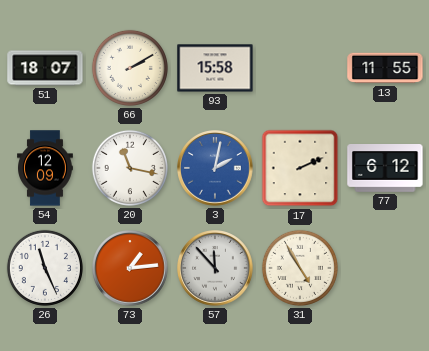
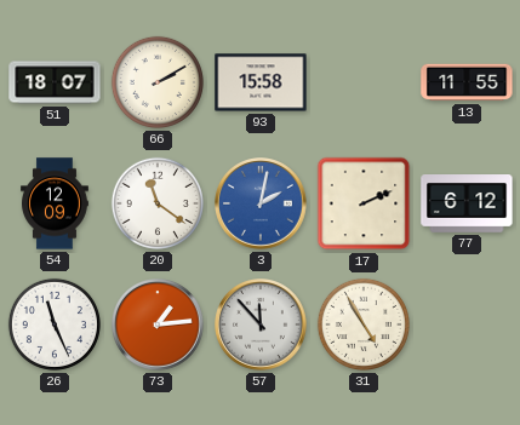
20: 11:17 -> 11:21
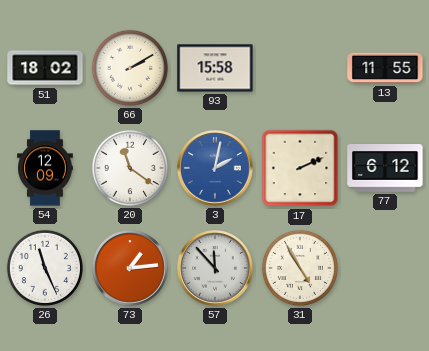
51: 18:07 -> 18:02
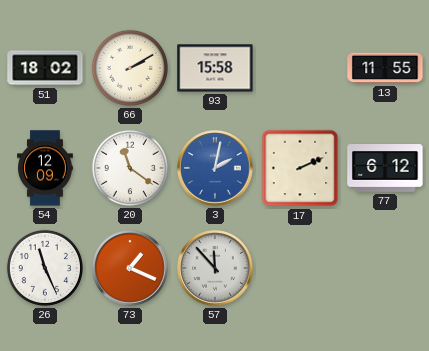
73: 1:14 -> 1:19
31: 4:55 -> none
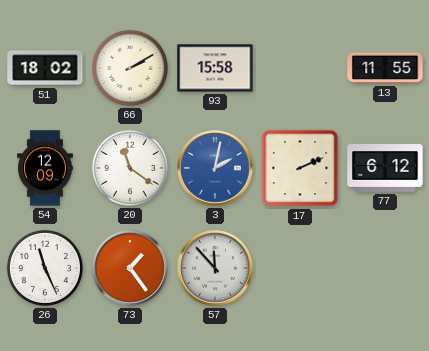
73: 1:19 -> 1:24
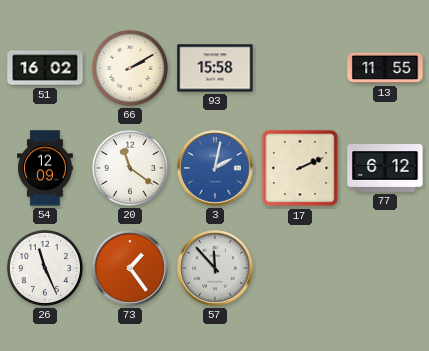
51: 18:02 -> 16:02
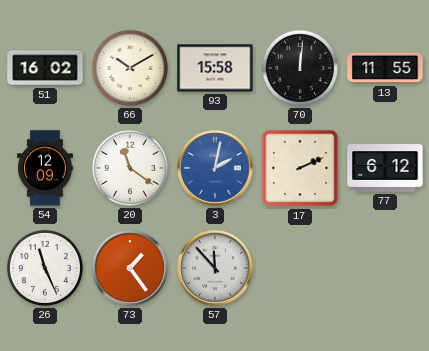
66: 2:10 -> 10:10
70: none -> 12:01
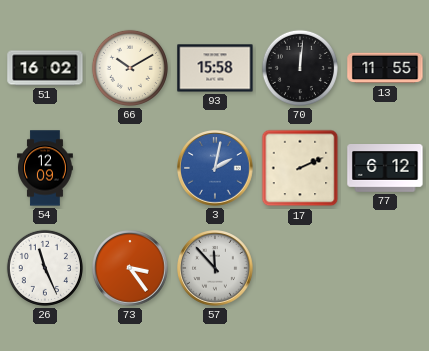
20: 11:21 -> none
73: 1:24 -> 3:24
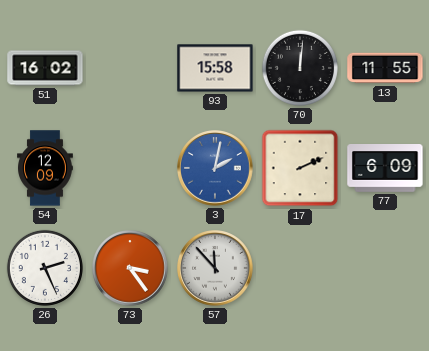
66: 10:10 -> none
77: 6:12 -> 6:09
26: 11:26 -> 2:26
